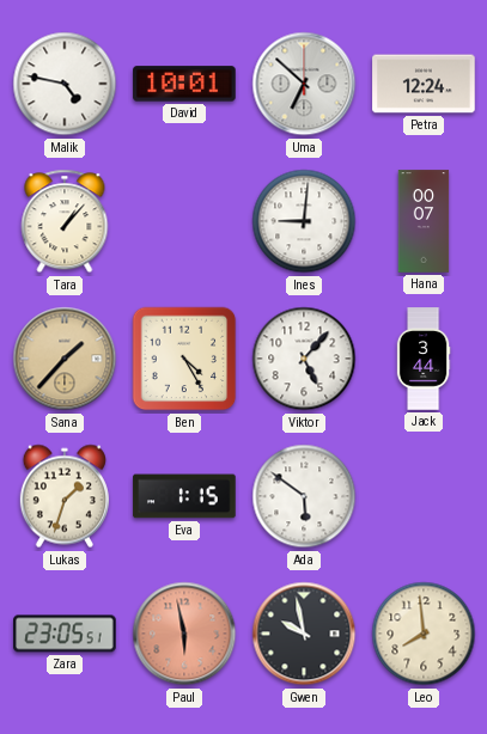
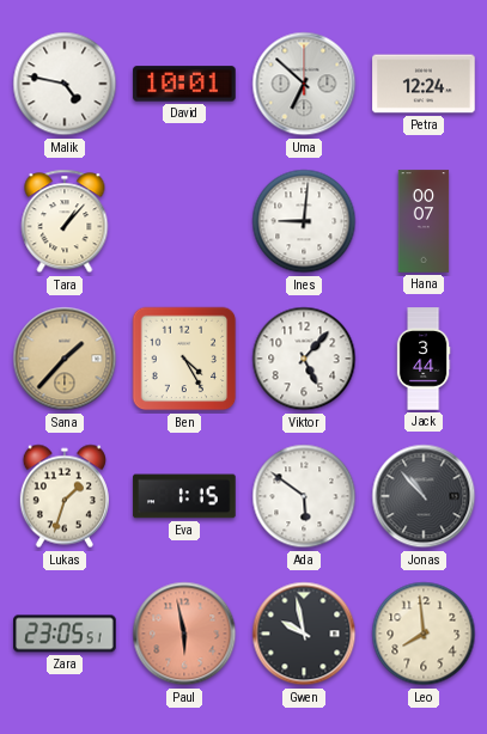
Jonas: none -> 10:53
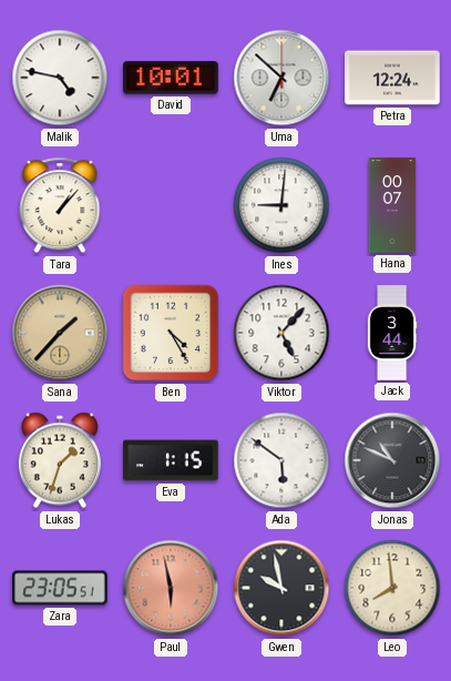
Jonas: 10:53 -> 10:49
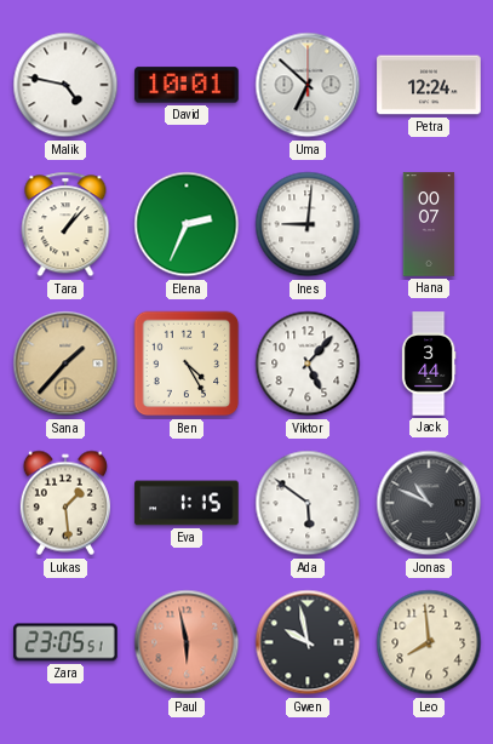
Elena: none -> 2:34
Lukas: 1:33 -> 1:29
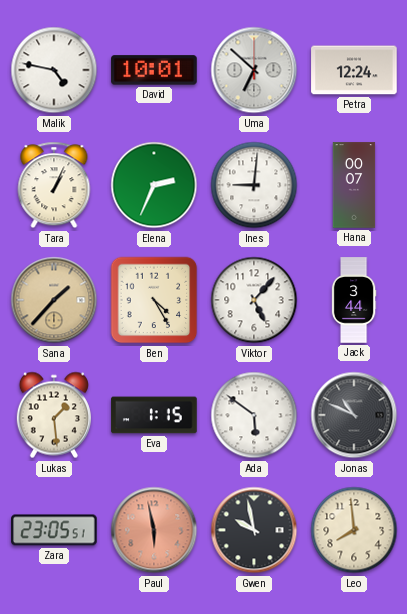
Tara: 1:07 -> 1:04
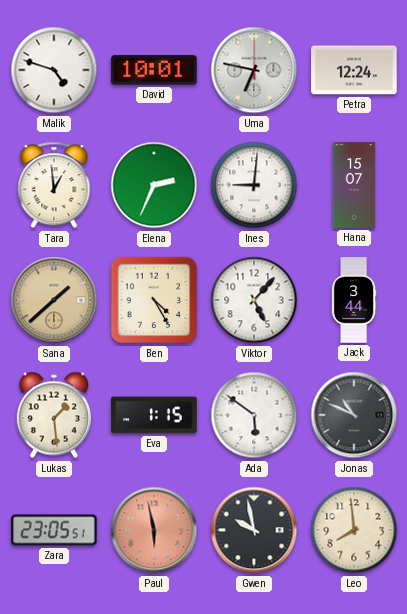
Malik: 4:47 -> 4:48
Uma: 6:52 -> 6:47
Tara: 1:04 -> 12:59
Hana: 00:07 -> 15:07
Sana: 1:37 -> 1:38
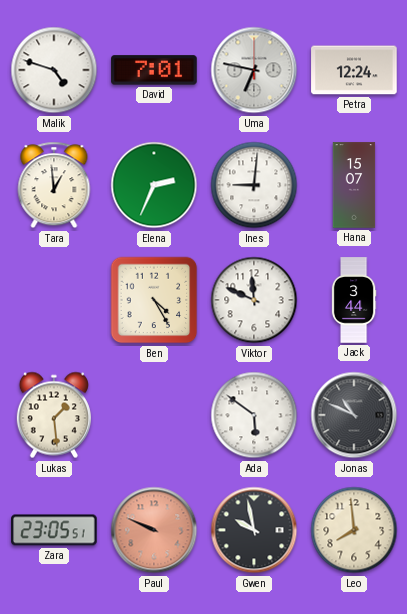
David: 10:01 -> 7:01
Sana: 1:38 -> none
Viktor: 5:07 -> 11:49
Eva: 1:15 -> none
Paul: 5:58 -> 9:49
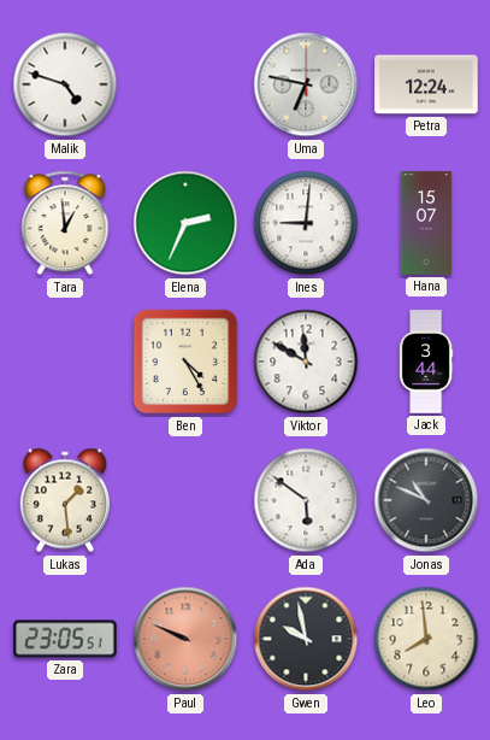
David: 7:01 -> none
Viktor: 11:49 -> 11:50
